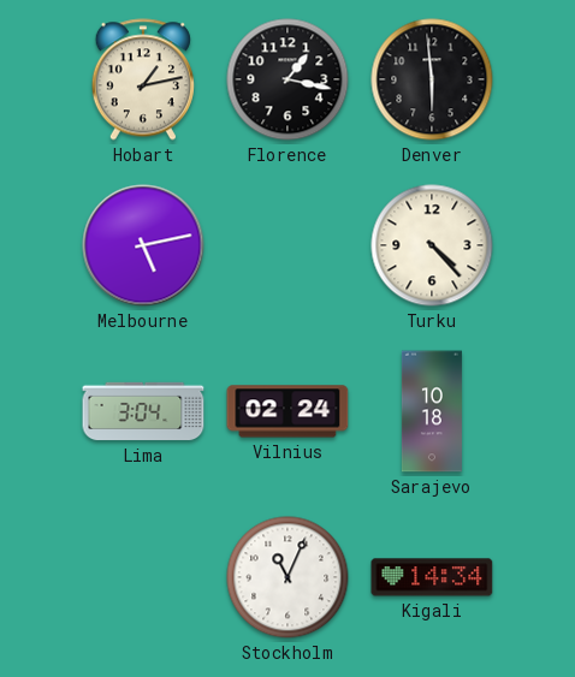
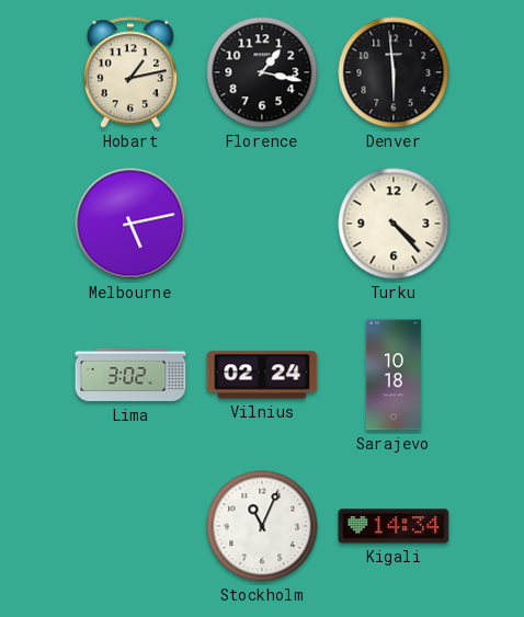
Lima: 3:04 -> 3:02
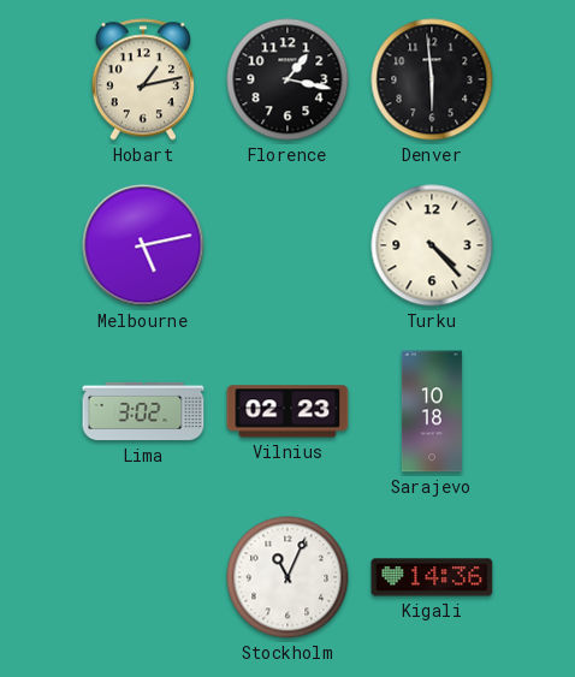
Vilnius: 02:24 -> 02:23
Kigali: 14:34 -> 14:36
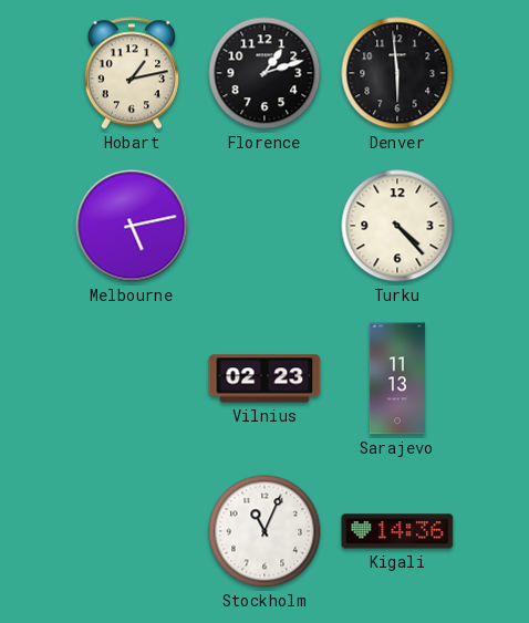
Florence: 1:17 -> 1:12
Lima: 3:02 -> none
Sarajevo: 10:18 -> 11:13
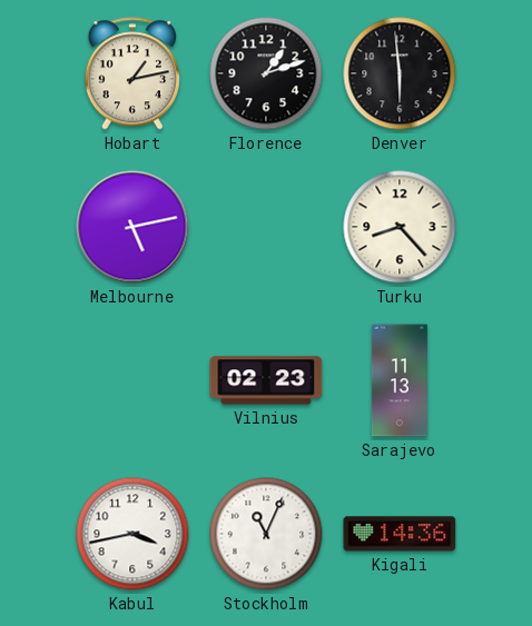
Turku: 4:23 -> 8:23
Kabul: none -> 3:43
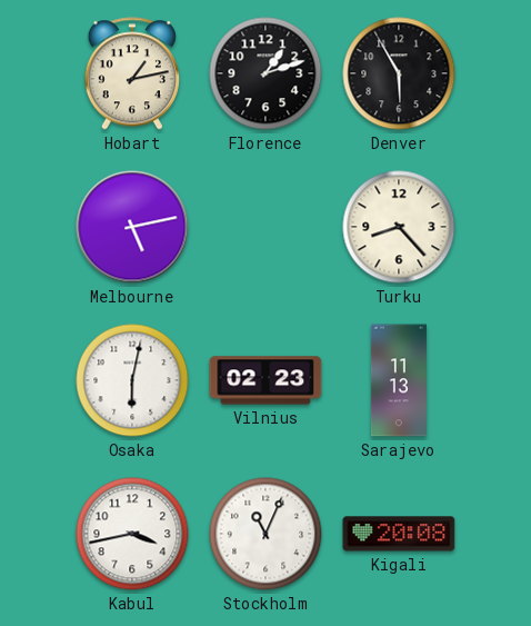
Denver: 5:59 -> 5:55
Osaka: none -> 6:02
Kigali: 14:36 -> 20:08
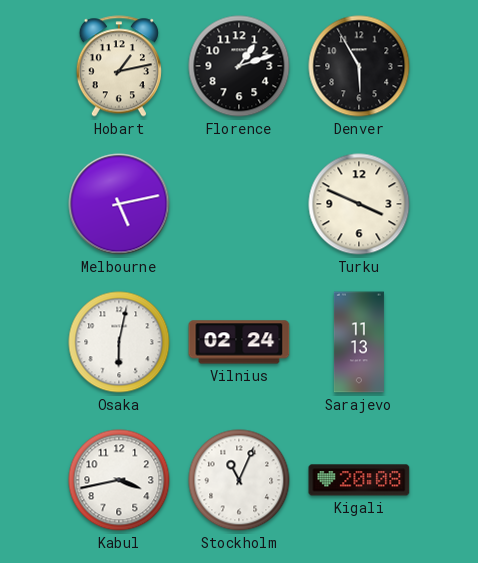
Turku: 8:23 -> 3:49
Vilnius: 02:23 -> 02:24
